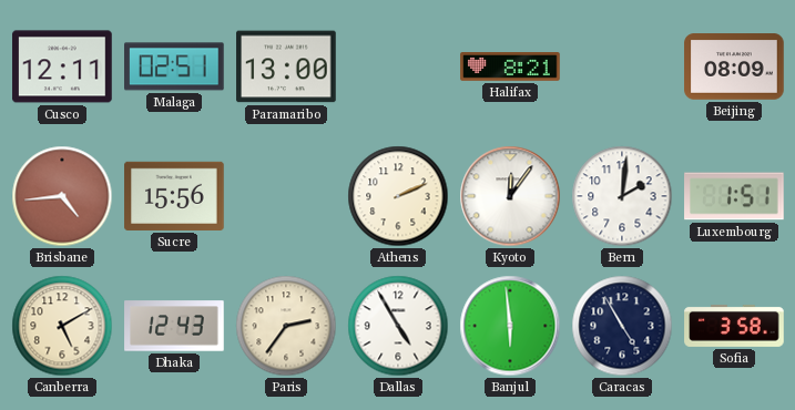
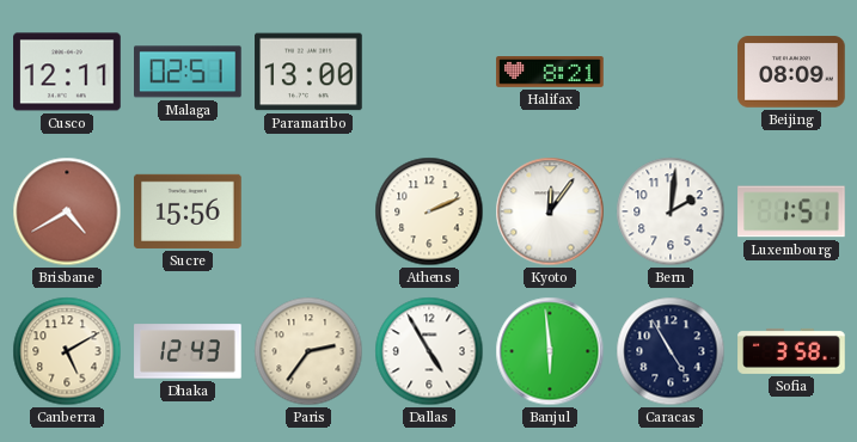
Brisbane: 4:44 -> 4:40
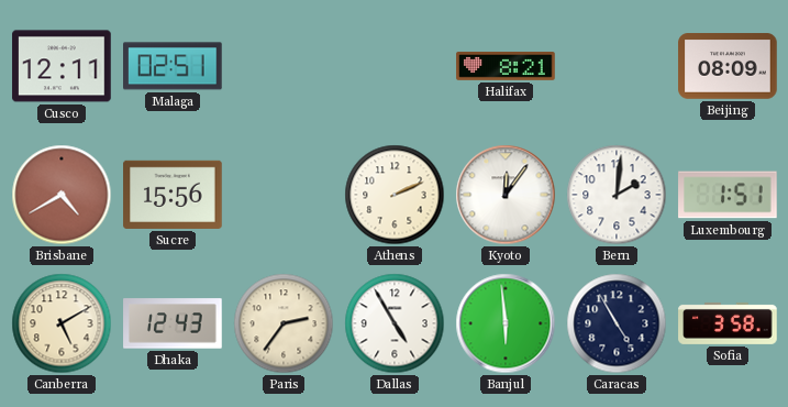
Paramaribo: 13:00 -> none
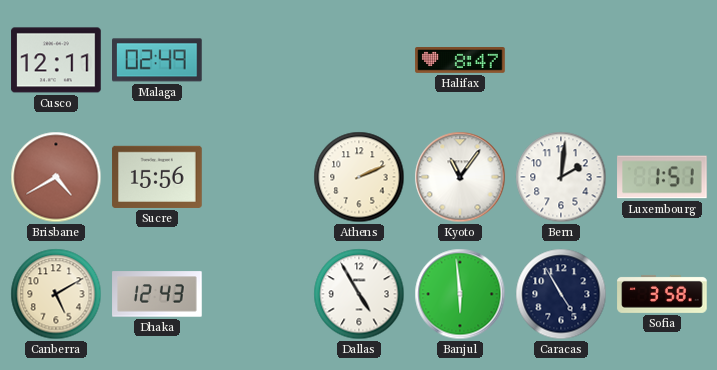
Malaga: 02:51 -> 02:49
Halifax: 8:21 -> 8:47
Beijing: 08:09 -> none
Kyoto: 12:06 -> 11:06
Paris: 2:36 -> none
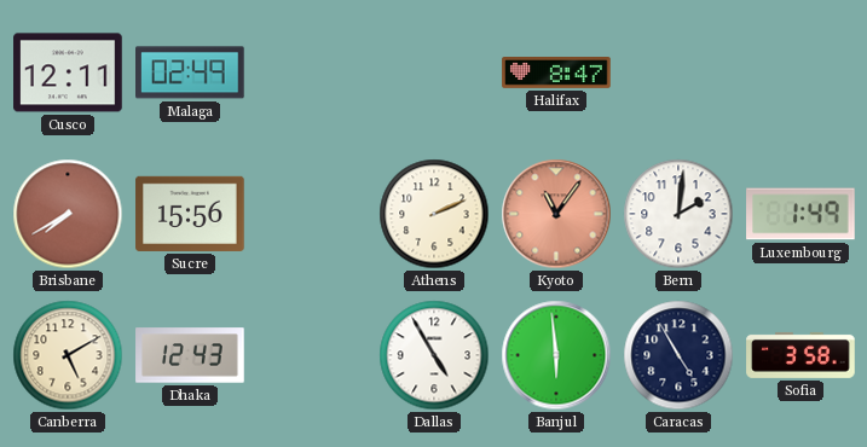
Brisbane: 4:40 -> 7:40
Kyoto dial: white -> salmon
Luxembourg: 1:51 -> 1:49
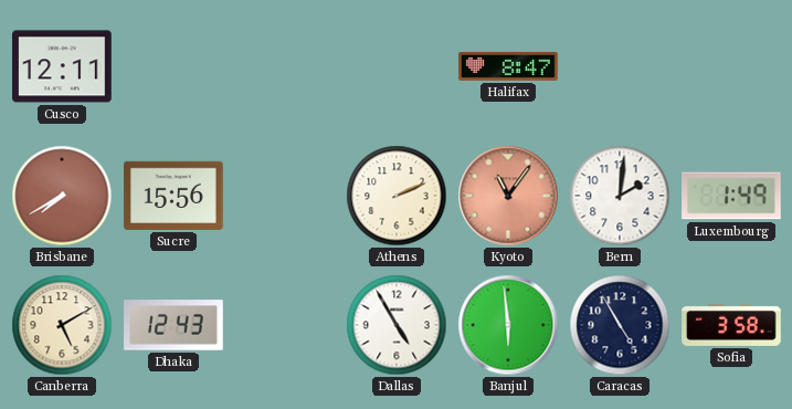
Malaga: 02:49 -> none
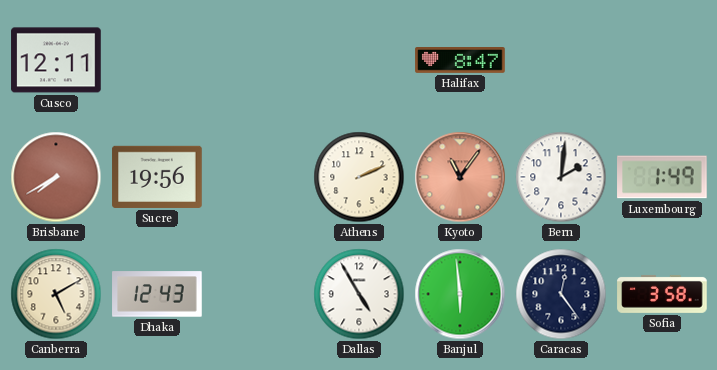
Sucre: 15:56 -> 19:56
Caracas: 4:55 -> 12:24
